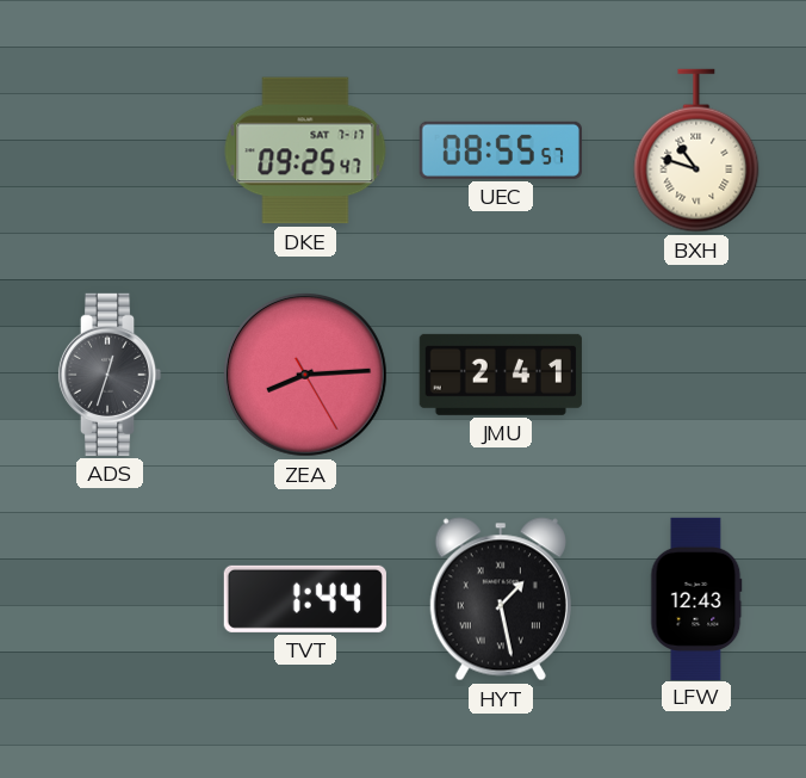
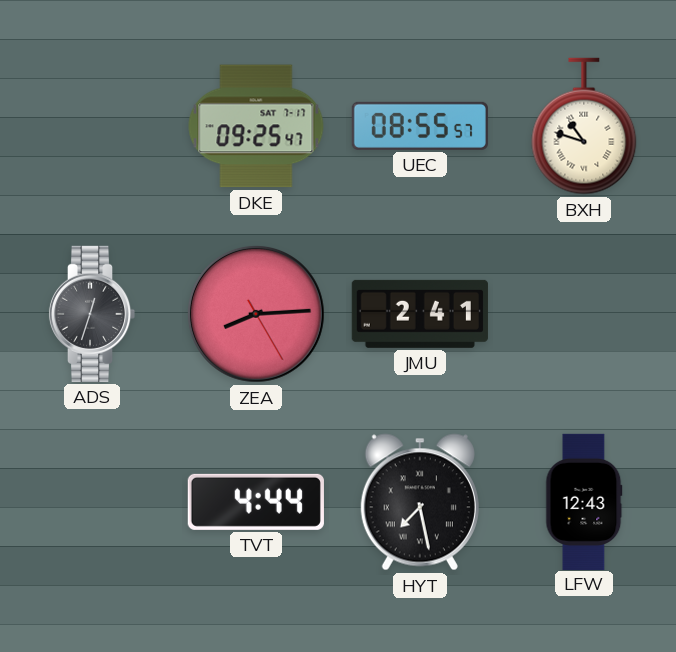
TVT: 1:44 -> 4:44
HYT: 1:28 -> 7:28
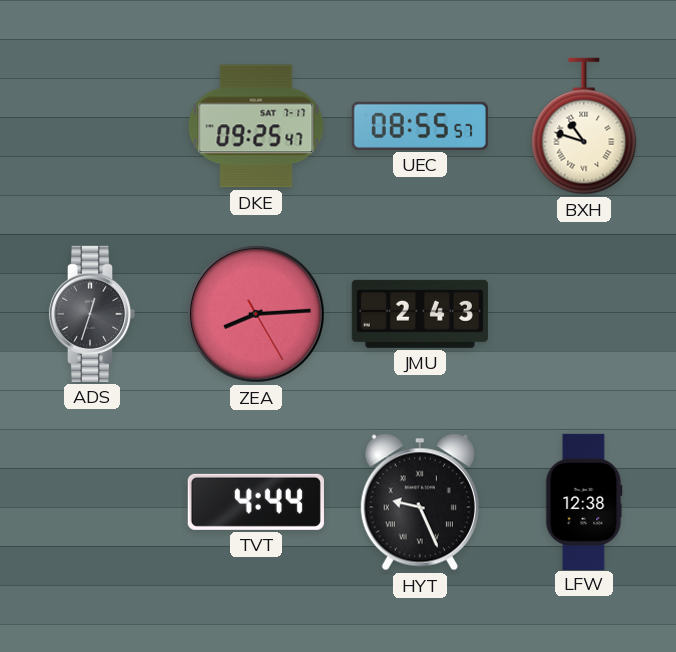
JMU: 2:41 -> 2:43
HYT: 7:28 -> 9:26
LFW: 12:43 -> 12:38
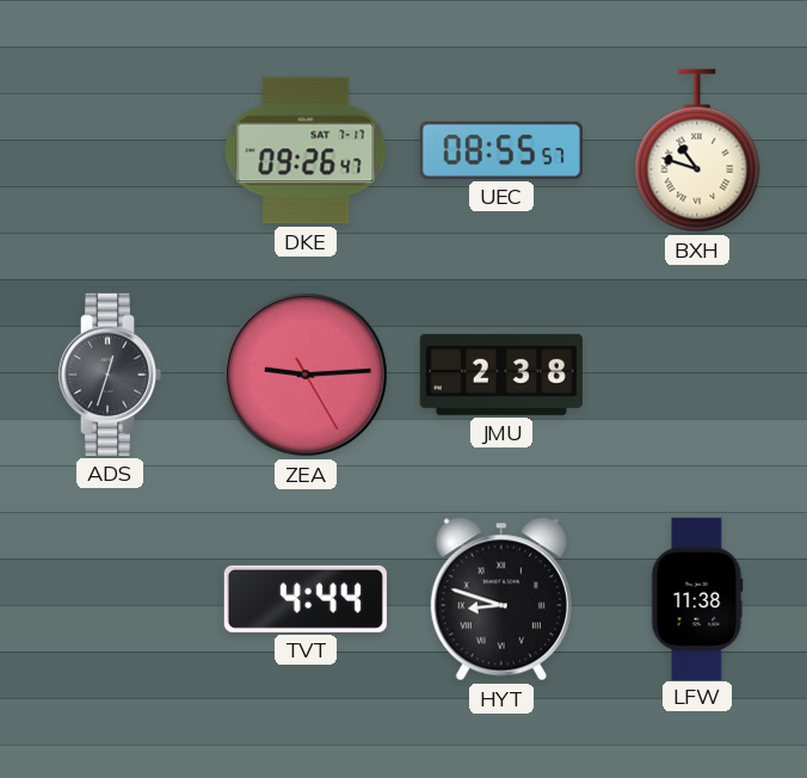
DKE: 09:25 -> 09:26
ZEA: 8:14 -> 9:14
JMU: 2:43 -> 2:38
HYT: 9:26 -> 8:48
LFW: 12:38 -> 11:38
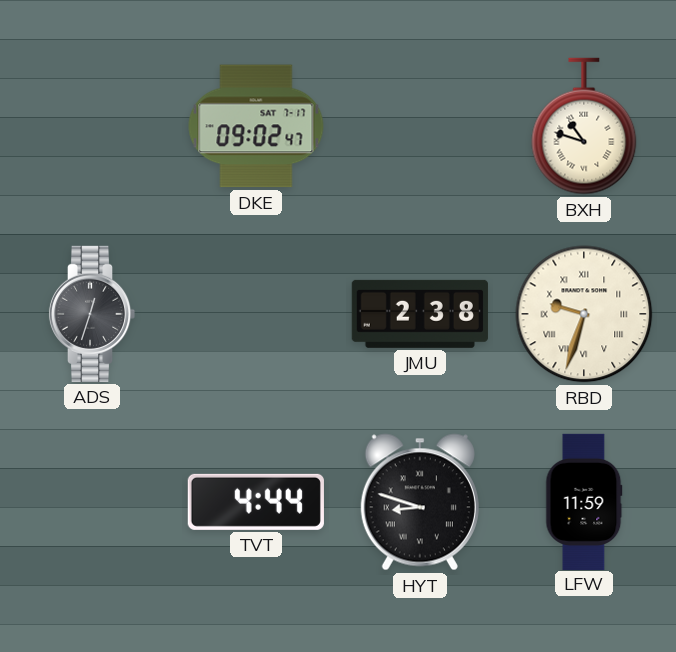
DKE: 09:26 -> 09:02
UEC: 08:55 -> none
ZEA: 9:14 -> none
RBD: none -> 9:33
LFW: 11:38 -> 11:59
